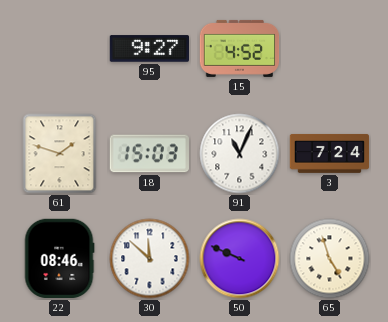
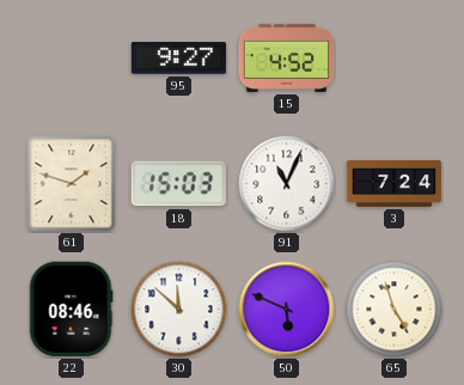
50: 9:49 -> 5:49
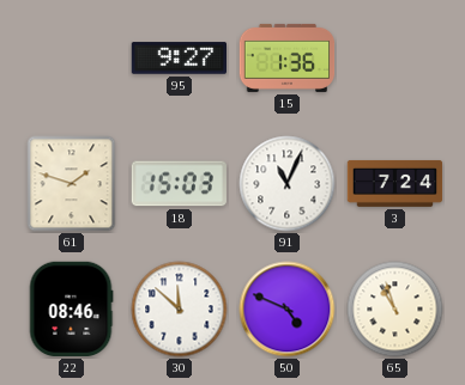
15: 4:52 -> 1:36
50: 5:49 -> 4:49
65: 4:57 -> 10:57
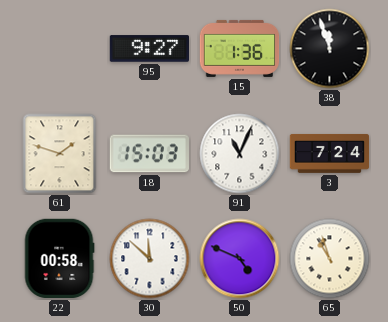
38: none -> 11:57
22: 08:46 -> 00:58
